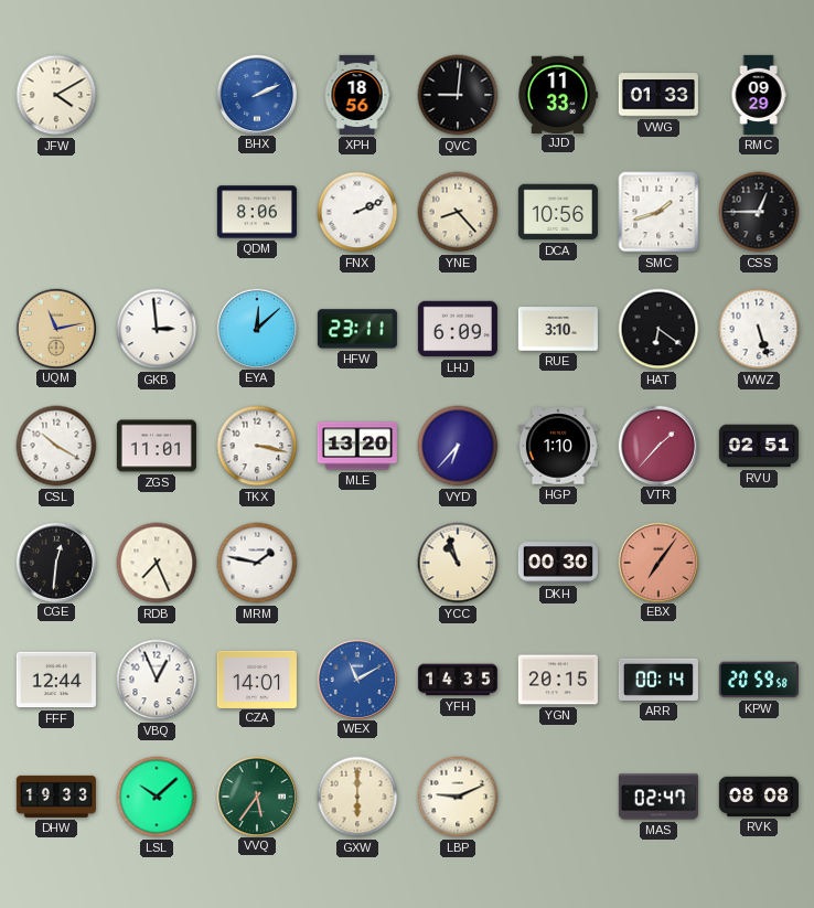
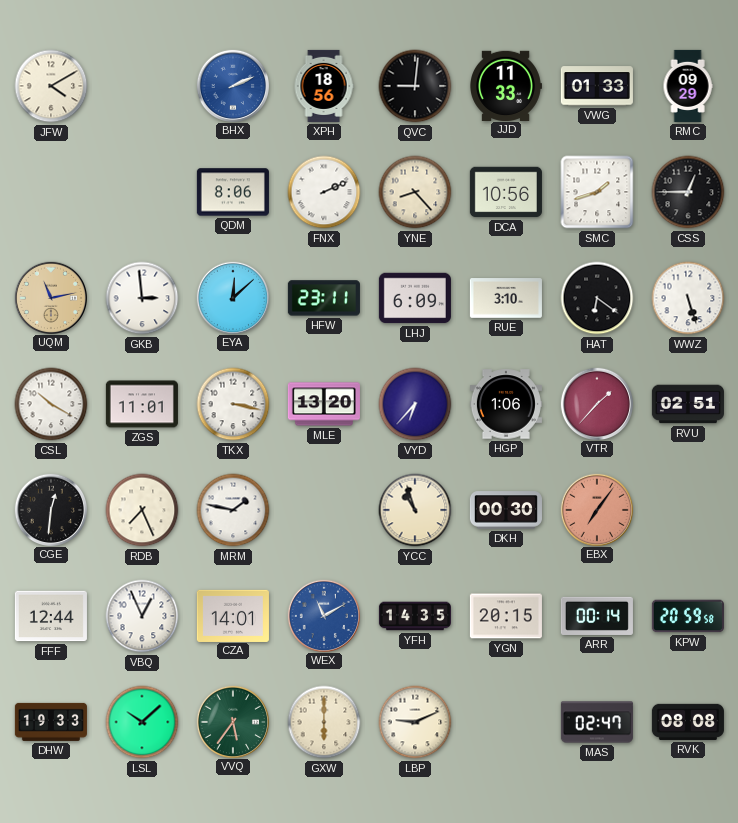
HGP: 1:10 -> 1:06
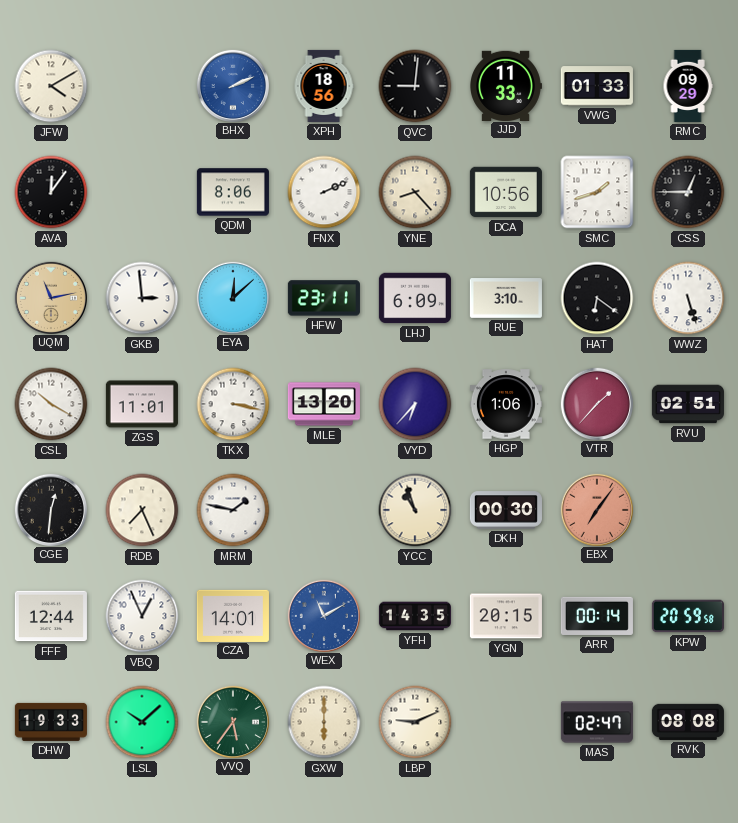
AVA: none -> 12:06
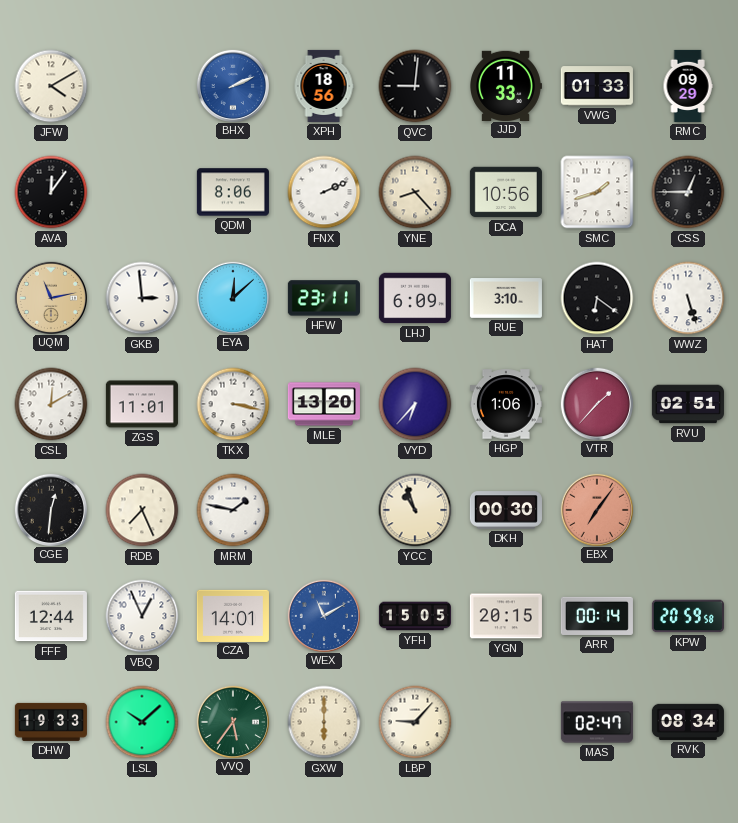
CSL: 10:20 -> 12:10
YFH: 14:35 -> 15:05
LBP: 9:11 -> 9:07
RVK: 08:08 -> 08:34
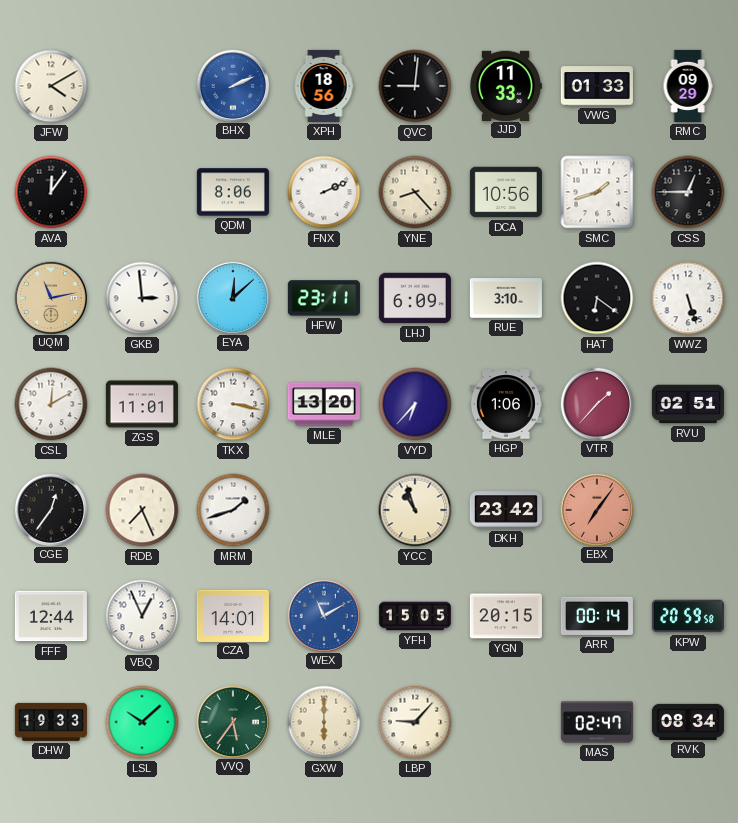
CGE: 12:31 -> 12:36
MRM: 1:47 -> 1:42
DKH: 00:30 -> 23:42
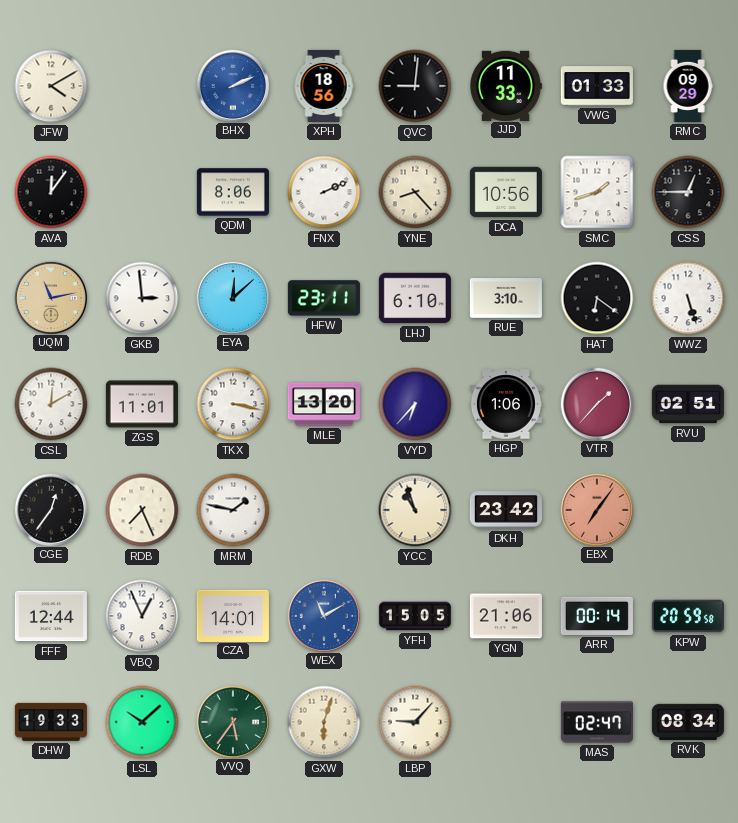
LHJ: 6:09 -> 6:10
MRM: 1:42 -> 1:47
YGN: 20:15 -> 21:06
GXW: 6:00 -> 6:03
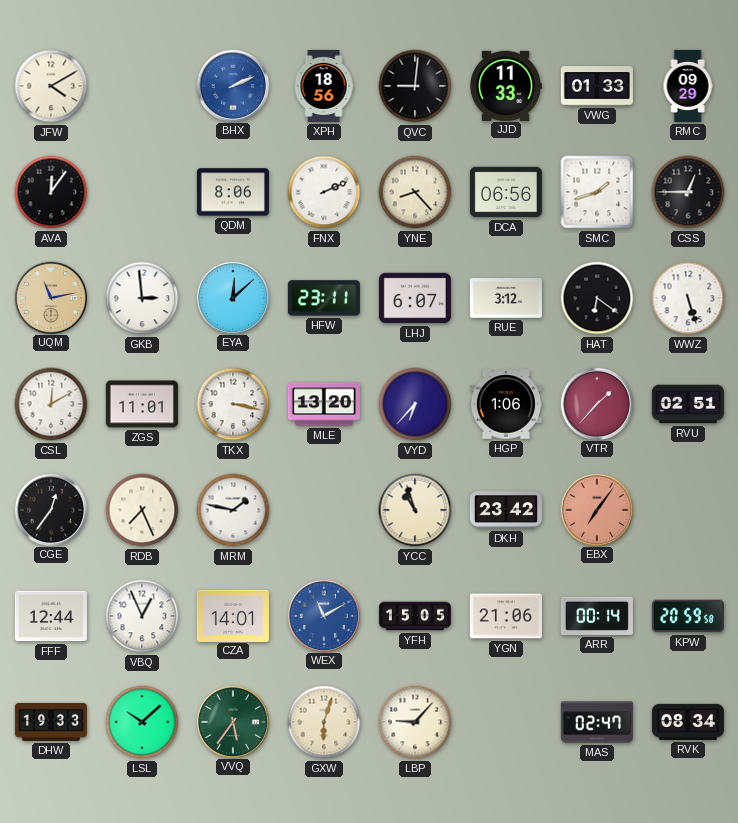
DCA: 10:56 -> 06:56
LHJ: 6:10 -> 6:07
RUE: 3:10 -> 3:12
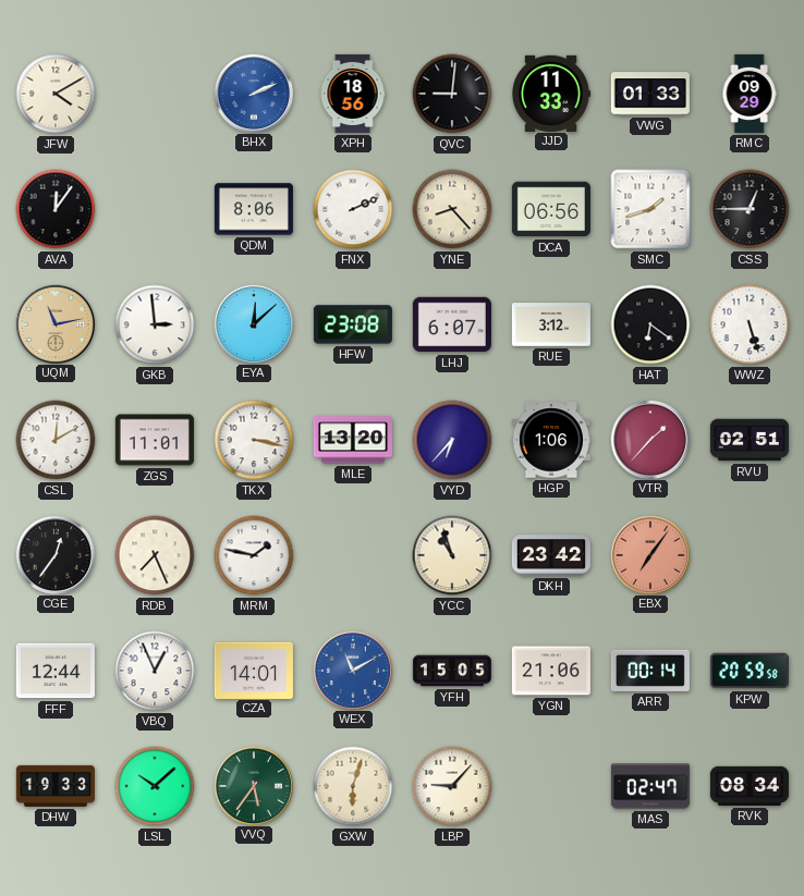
HFW: 23:11 -> 23:08
